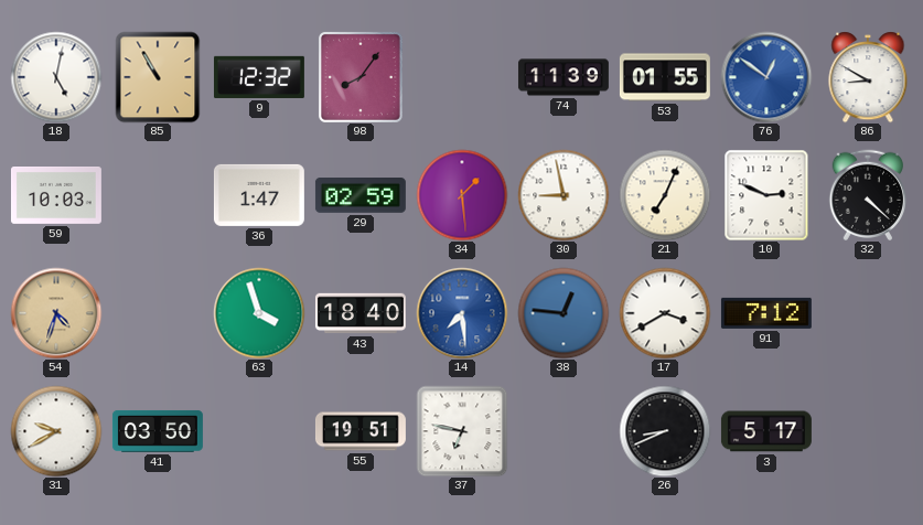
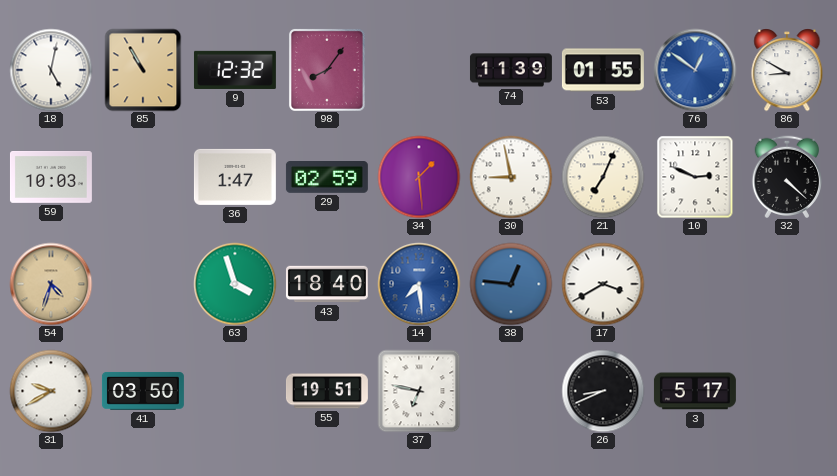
91: 7:12 -> none
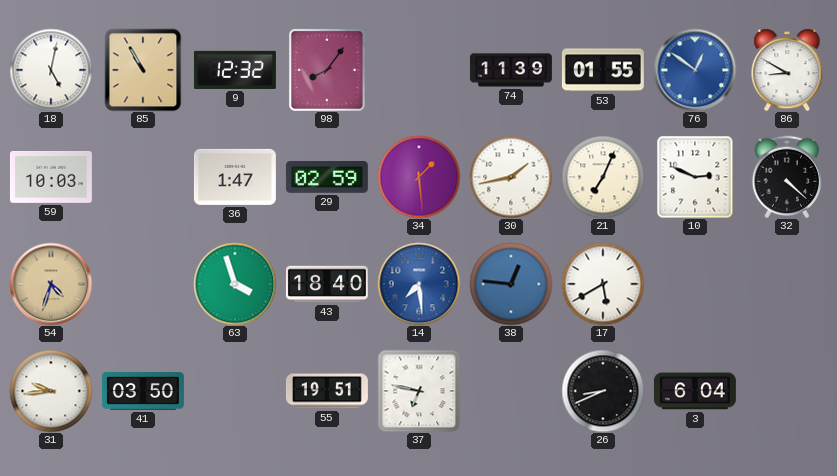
30: 8:58 -> 1:43
17: 3:40 -> 5:40
31: 9:40 -> 9:44
3: 5:17 -> 6:04
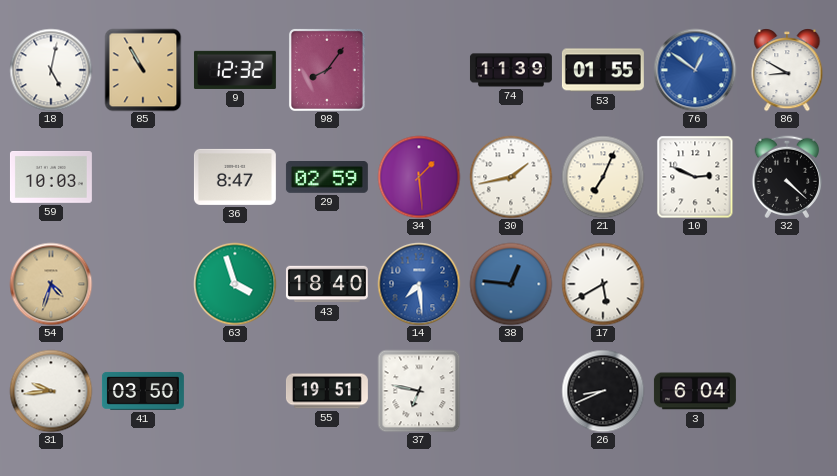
36: 1:47 -> 8:47
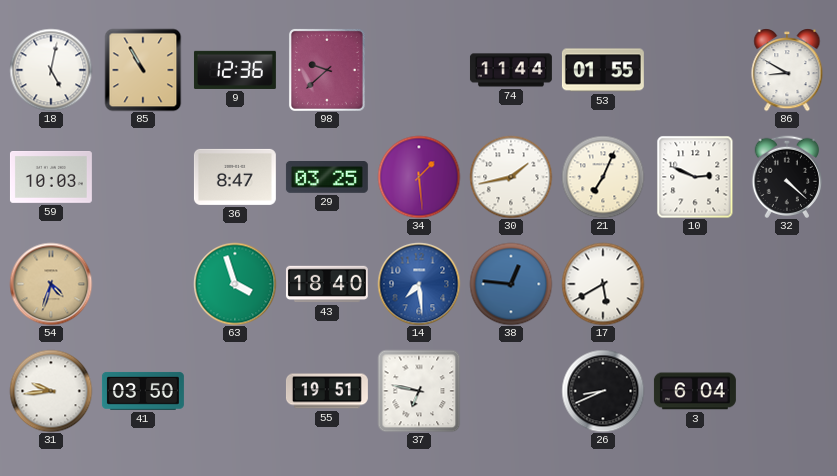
9: 12:32 -> 12:36
98: 8:06 -> 9:38
74: 11:39 -> 11:44
76: 12:51 -> none
29: 02:59 -> 03:25
